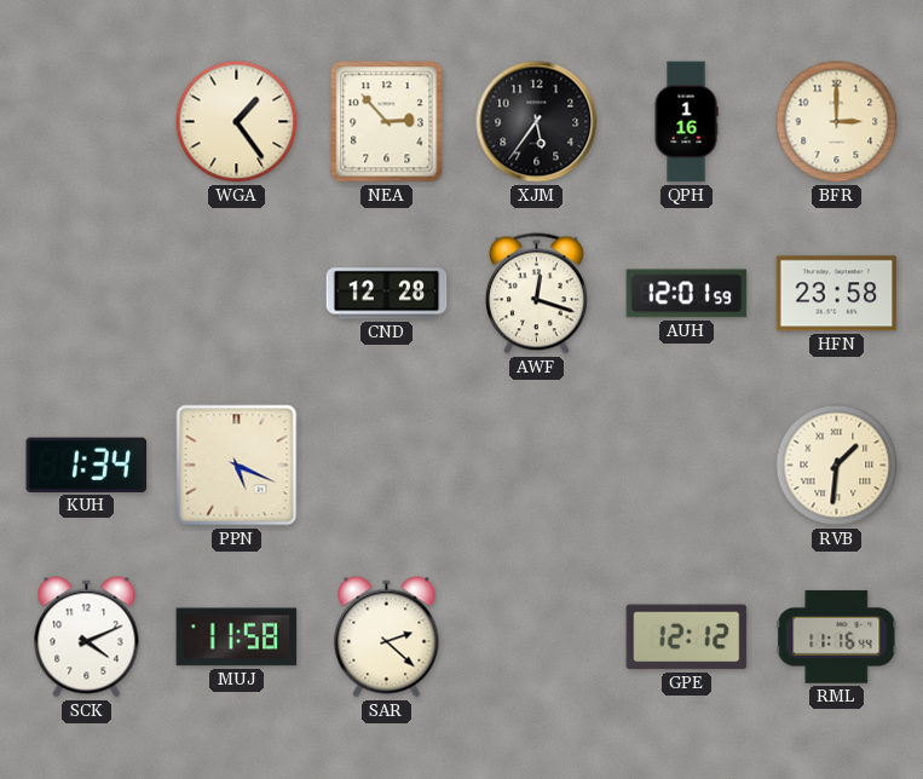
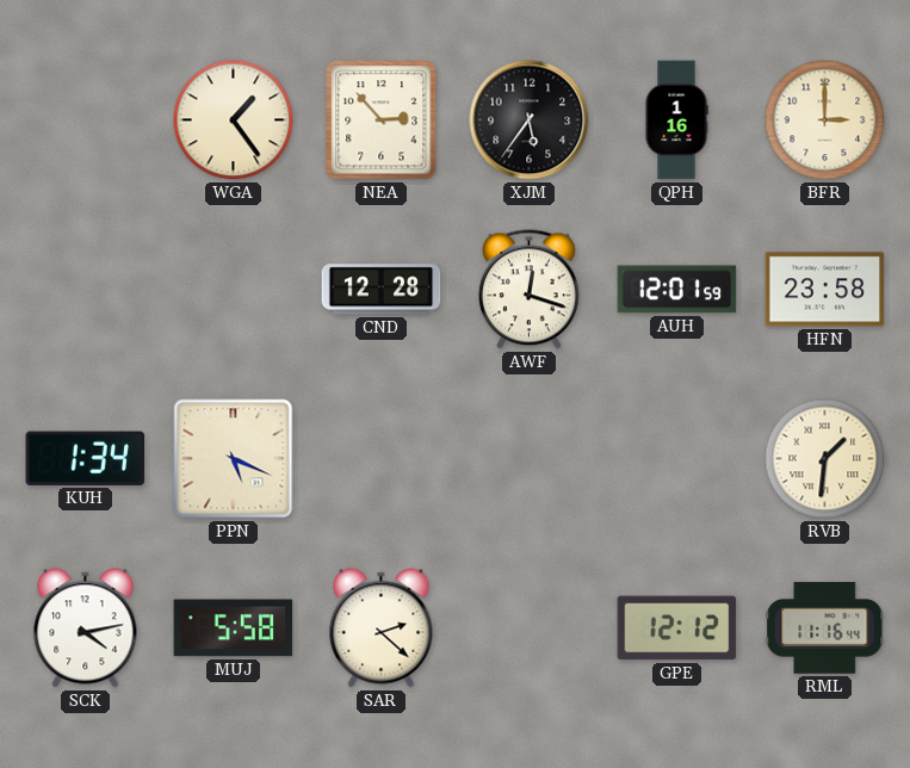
SCK: 4:11 -> 4:13
MUJ: 11:58 -> 5:58
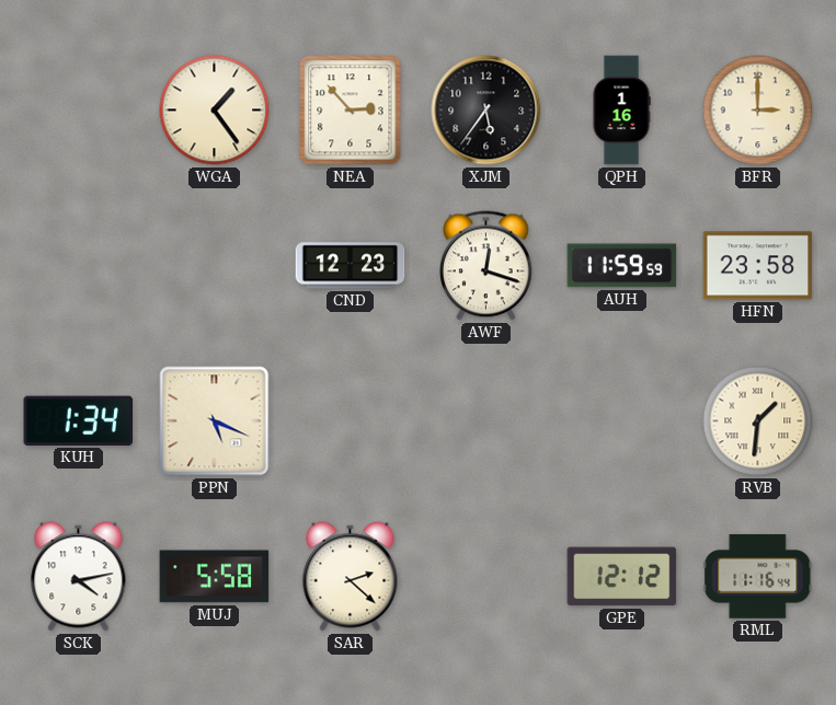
CND: 12:28 -> 12:23
AUH: 12:01 -> 11:59
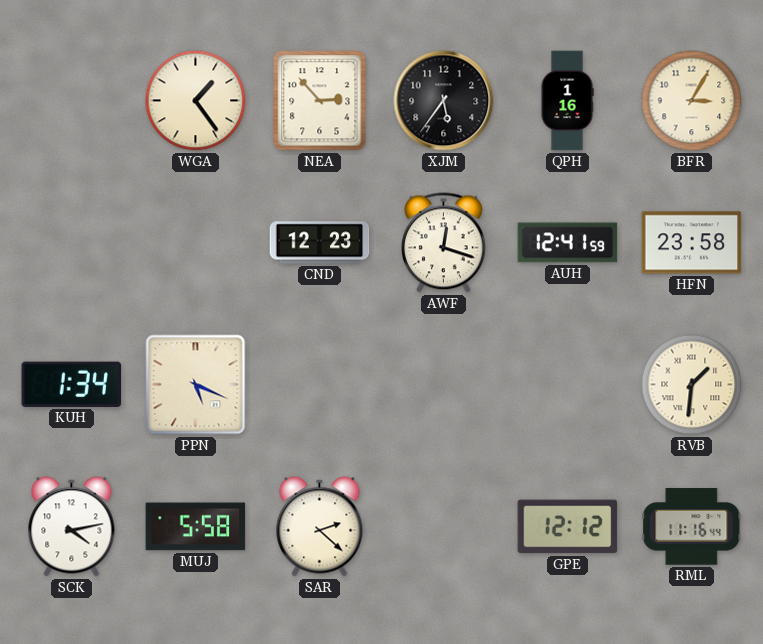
BFR: 3:00 -> 3:05
AUH: 11:59 -> 12:41
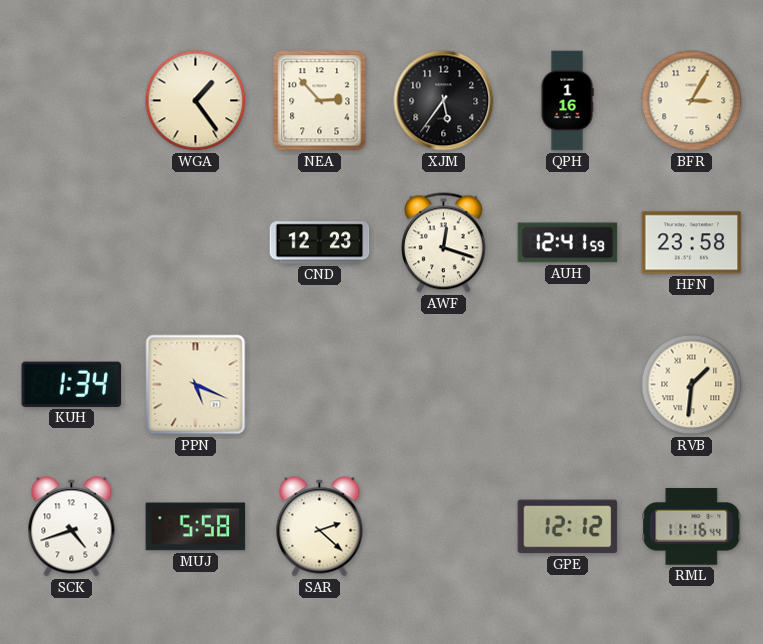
SCK: 4:13 -> 4:42
